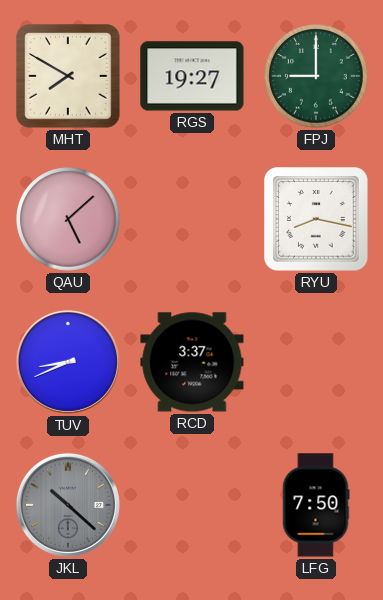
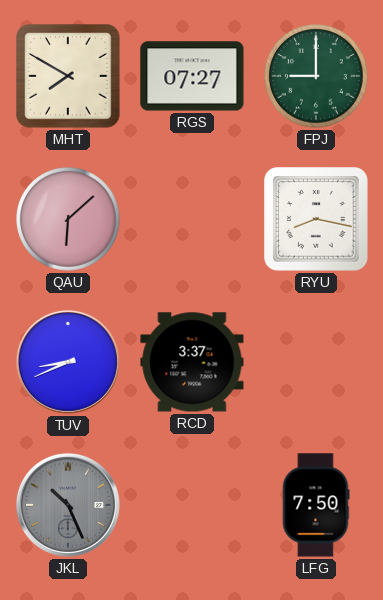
RGS: 19:27 -> 07:27
QAU: 5:08 -> 6:08
JKL: 10:22 -> 10:26
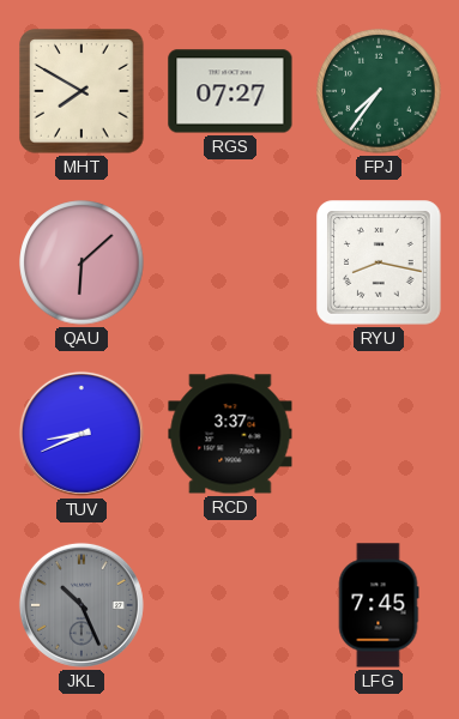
FPJ: 9:00 -> 7:36
LFG: 7:50 -> 7:45
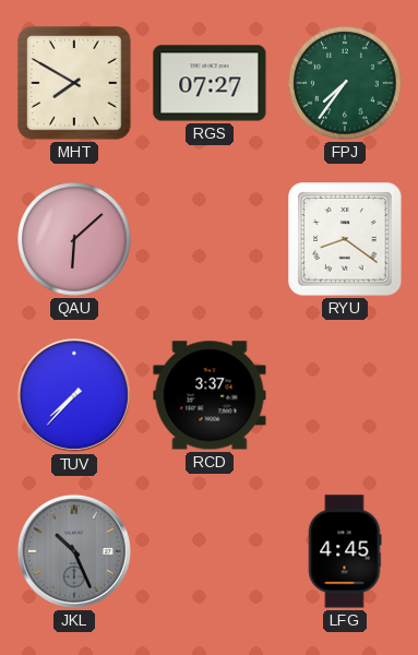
RYU: 8:17 -> 8:21
TUV: 8:41 -> 7:37
LFG: 7:45 -> 4:45
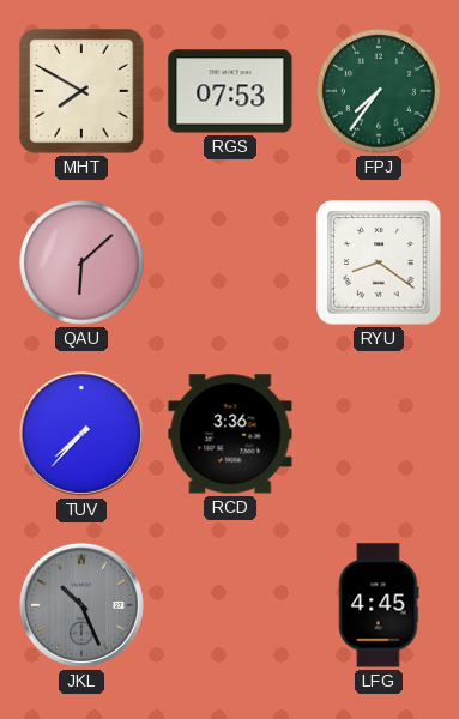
RGS: 07:27 -> 07:53
RCD: 3:37 -> 3:36
